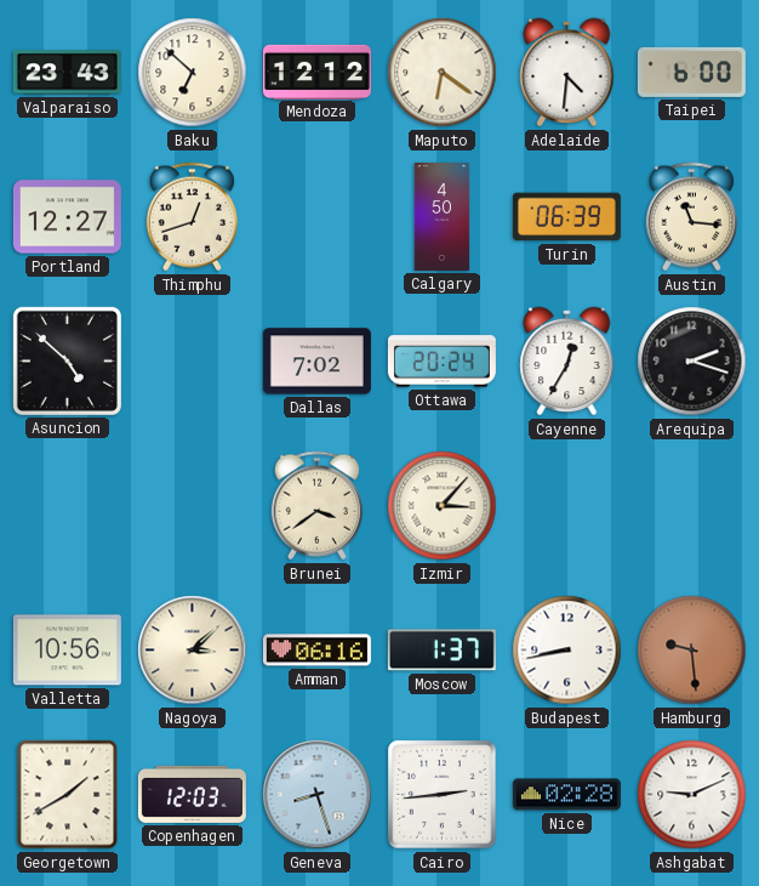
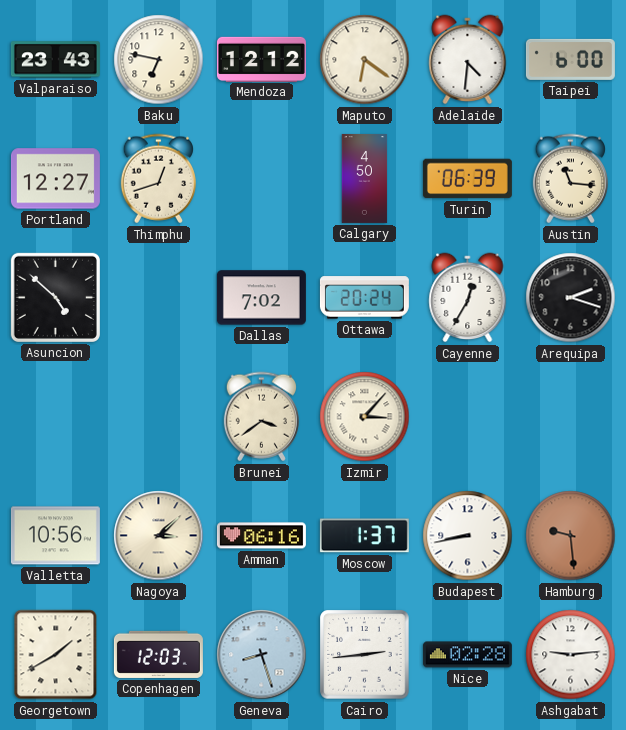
Baku: 6:52 -> 6:47
Ashgabat: 9:11 -> 9:14
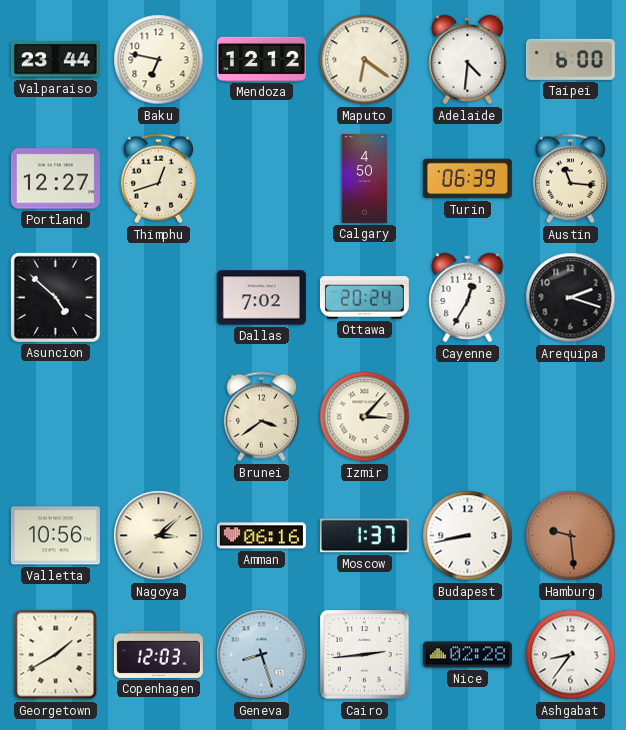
Valparaiso: 23:43 -> 23:44
Ashgabat: 9:14 -> 8:36
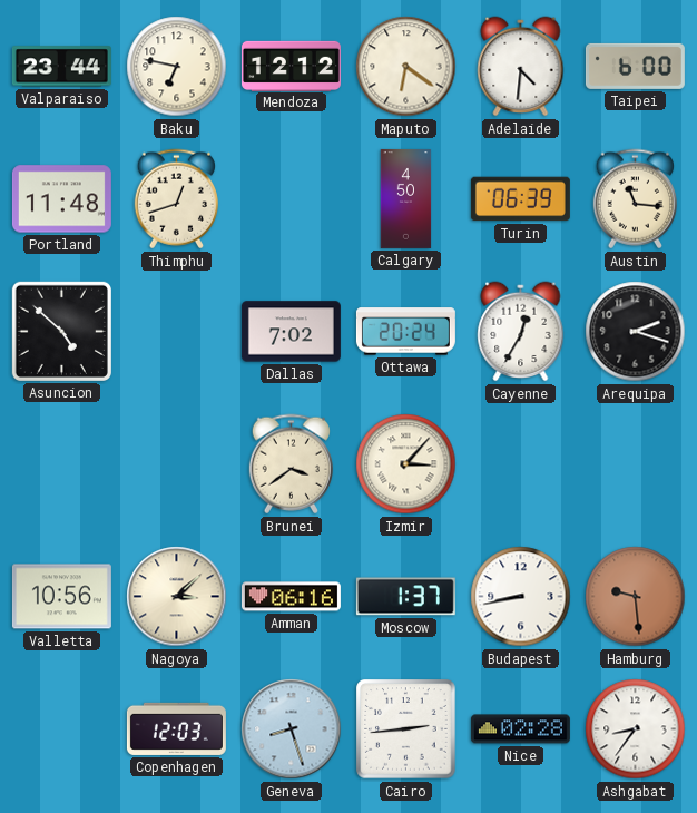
Portland: 12:27 -> 11:48
Georgetown: 1:40 -> none
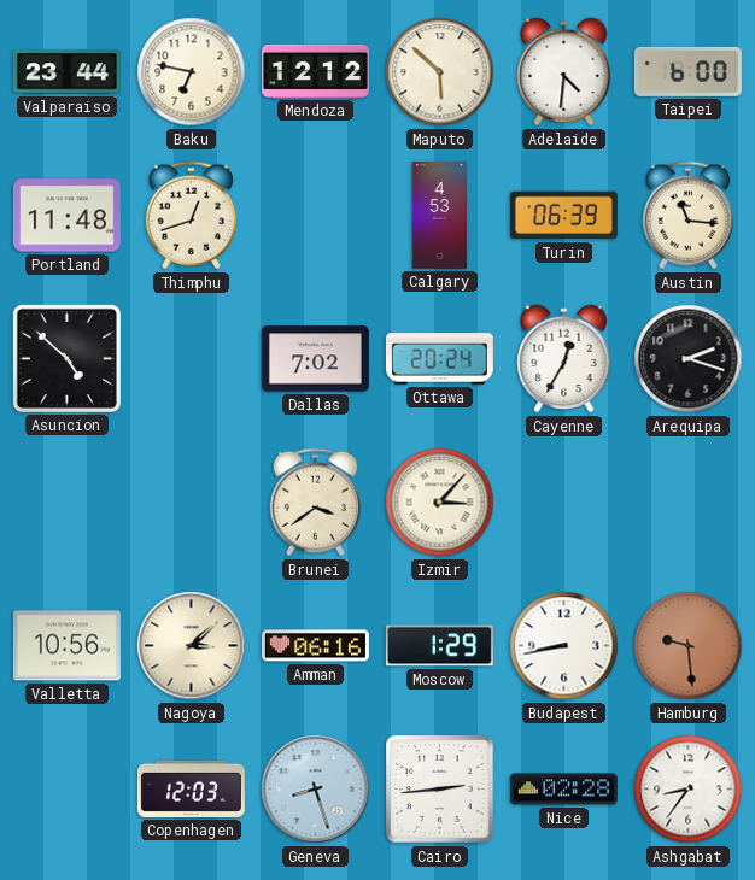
Maputo: 6:21 -> 5:52
Calgary: 4:50 -> 4:53
Moscow: 1:37 -> 1:29
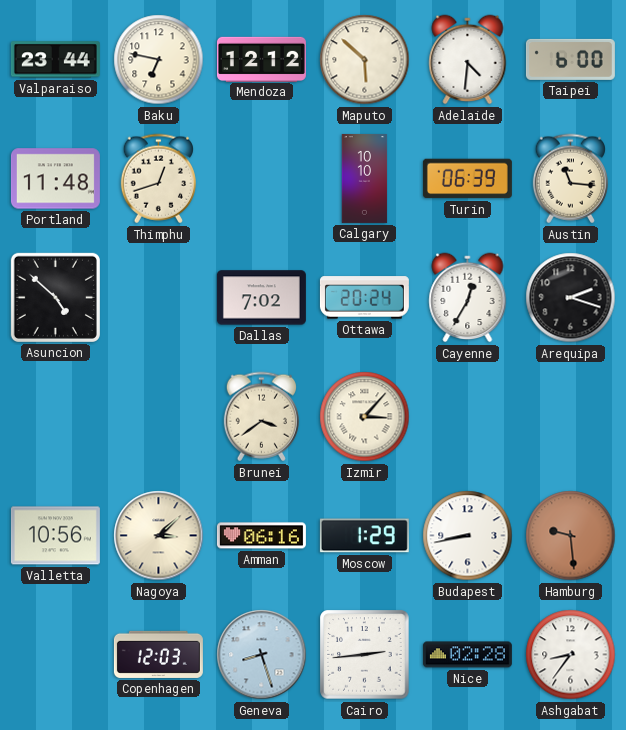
Calgary: 4:53 -> 10:10
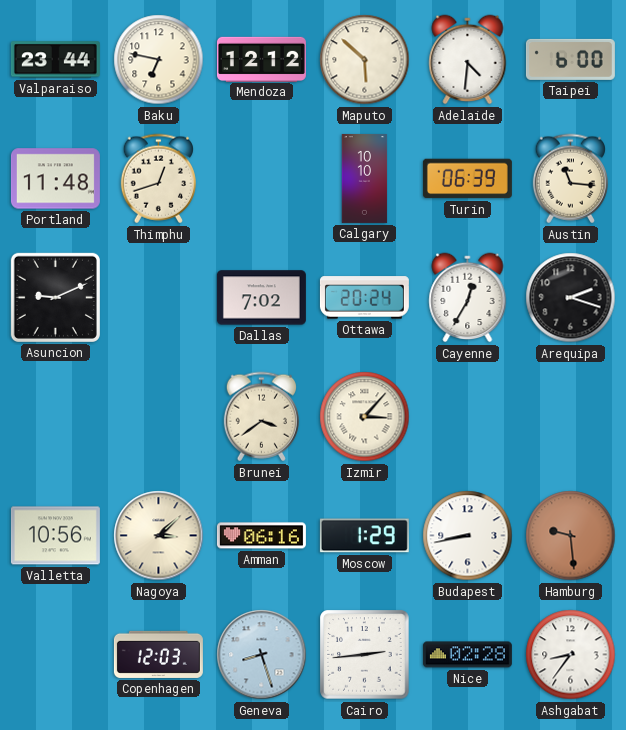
Asuncion: 4:52 -> 9:11
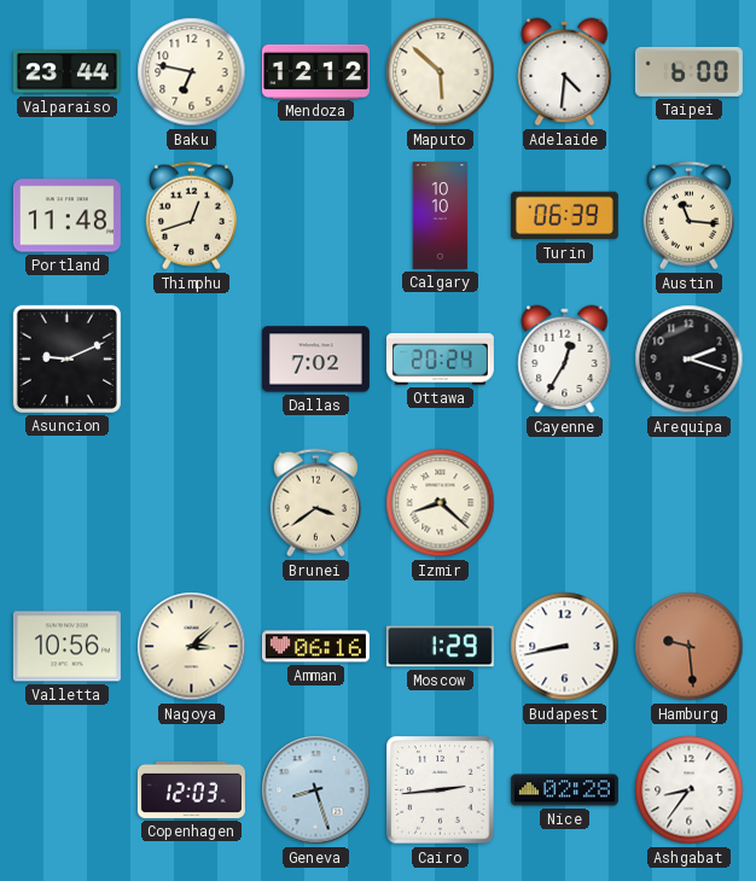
Izmir: 3:07 -> 8:22
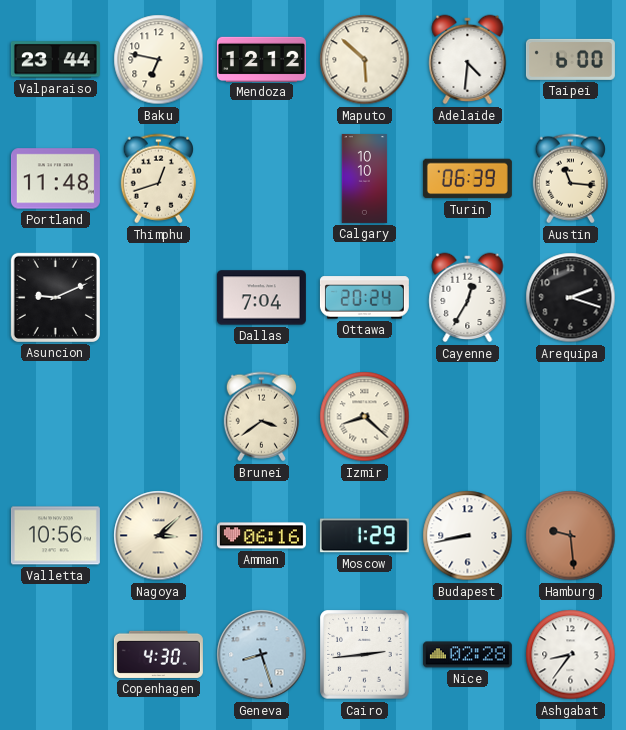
Dallas: 7:02 -> 7:04
Copenhagen: 12:03 -> 4:30
